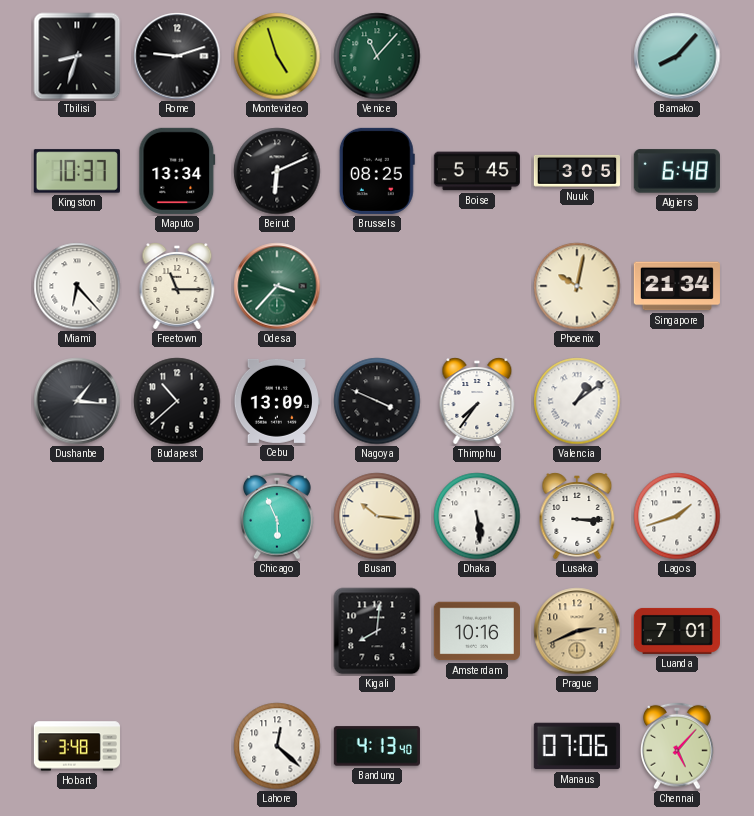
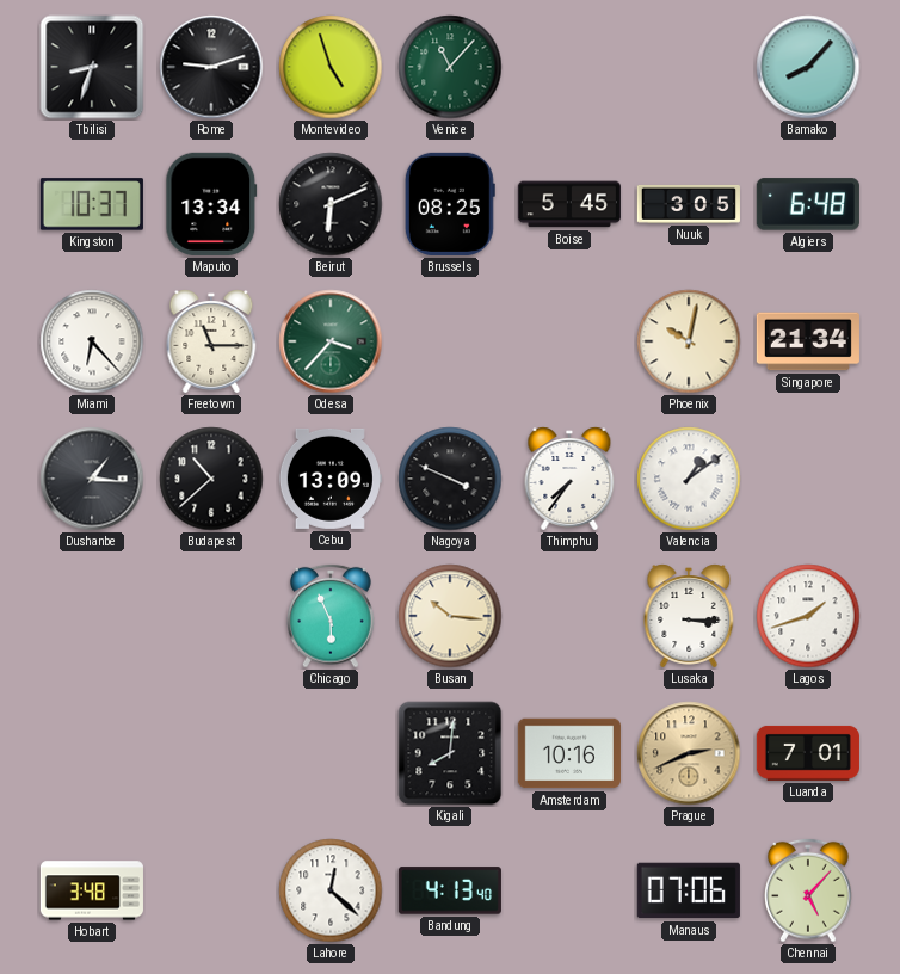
Dhaka: 5:29 -> none
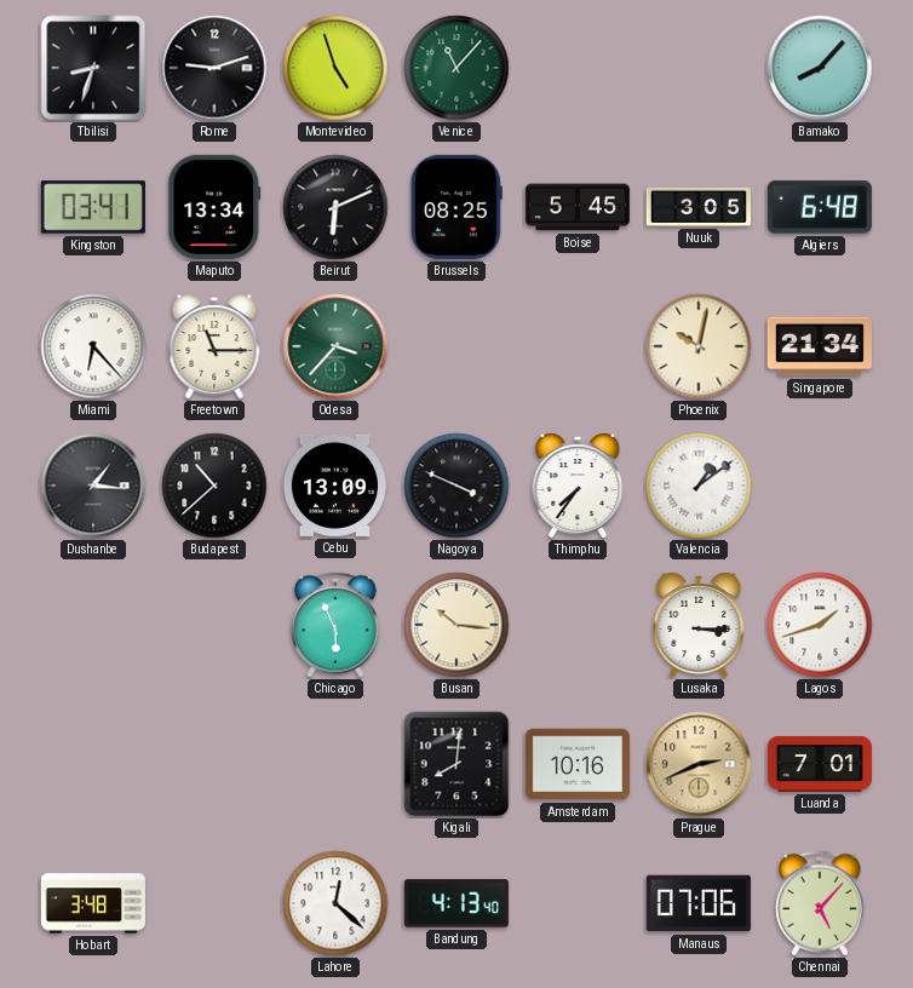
Kingston: 10:37 -> 03:41
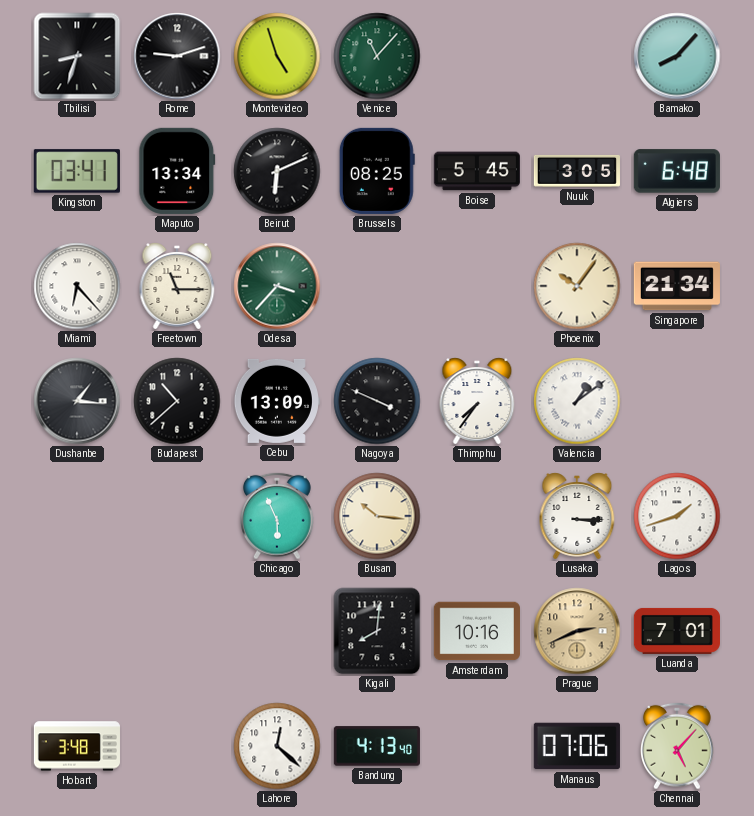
Phoenix: 10:02 -> 10:06
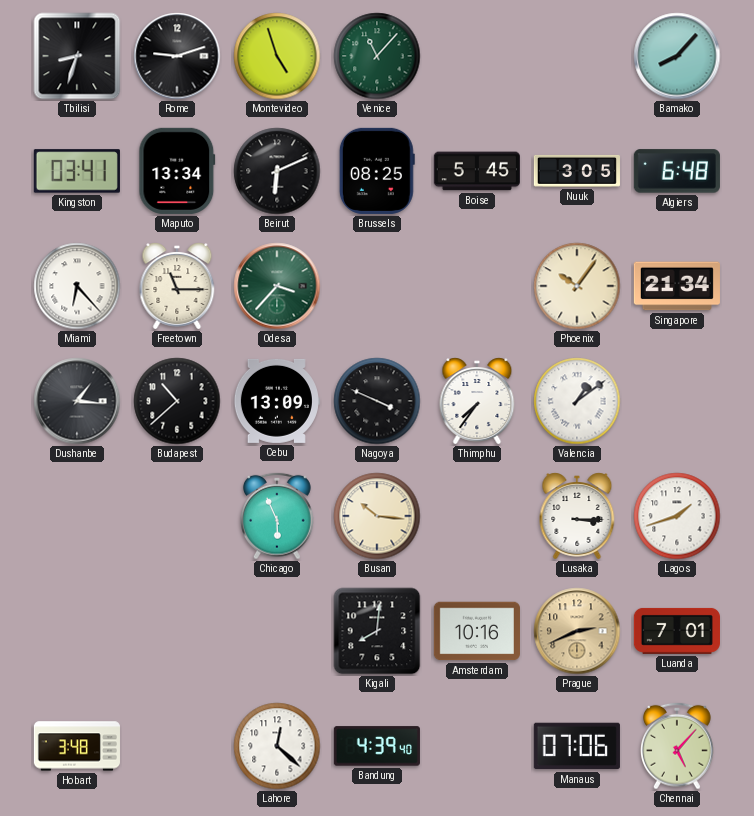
Bandung: 4:13 -> 4:39
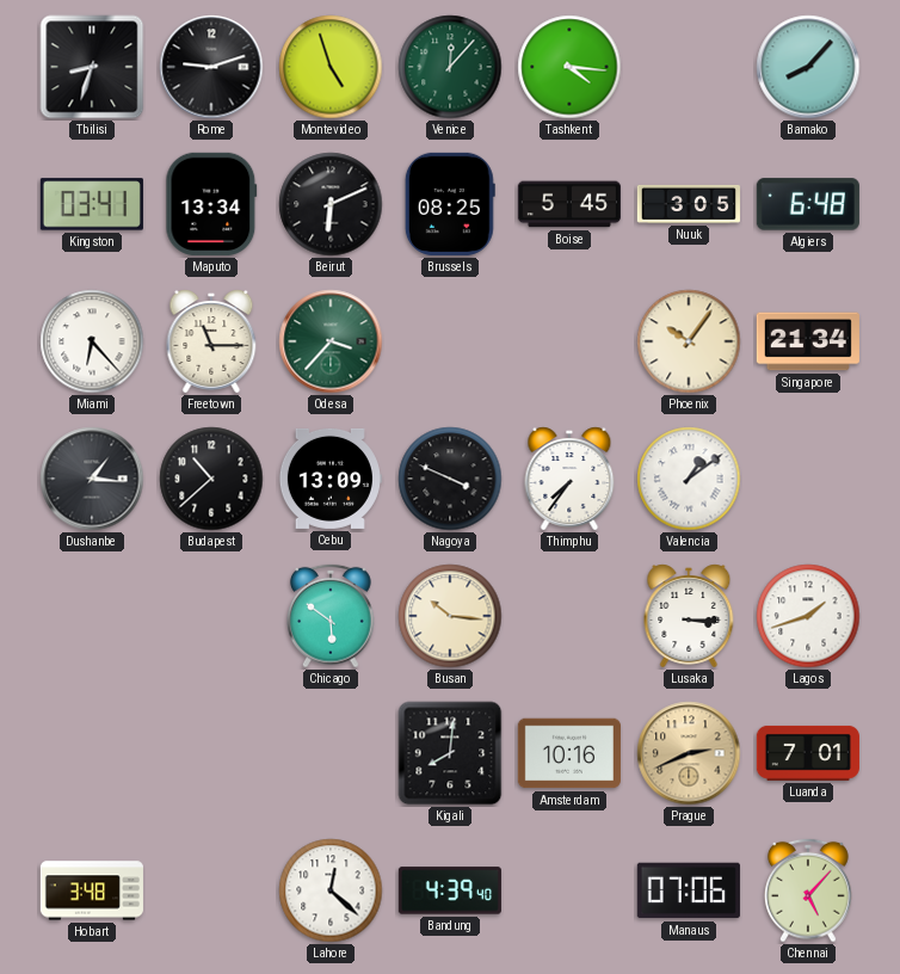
Venice: 11:07 -> 12:07
Tashkent: none -> 4:16
Chicago: 5:56 -> 5:51
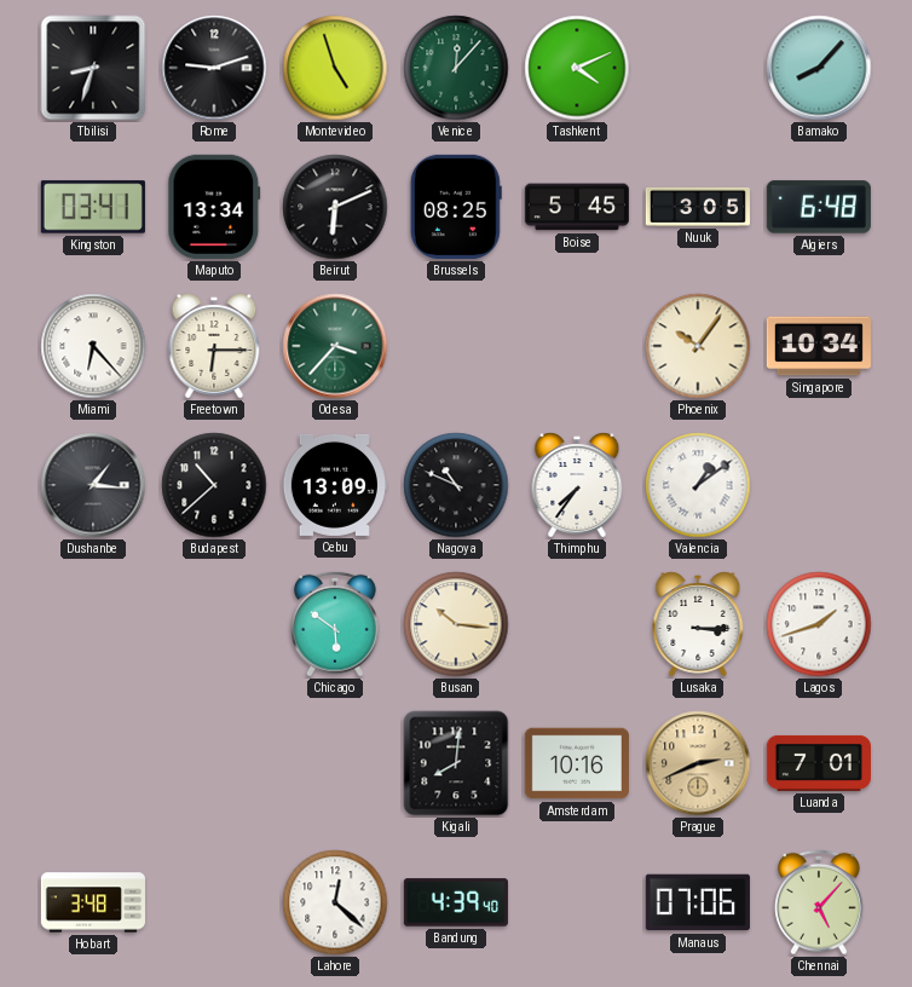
Tashkent: 4:16 -> 4:11
Freetown: 11:15 -> 6:15
Singapore: 21:34 -> 10:34
Nagoya: 3:49 -> 10:49
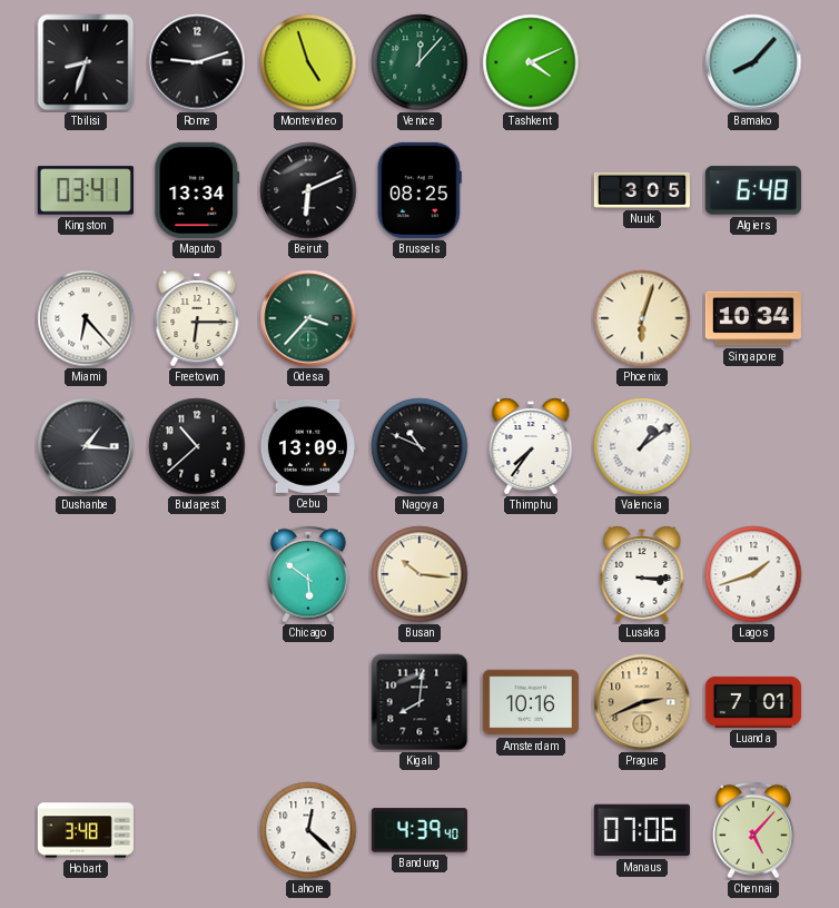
Boise: 5:45 -> none
Phoenix: 10:06 -> 6:03
